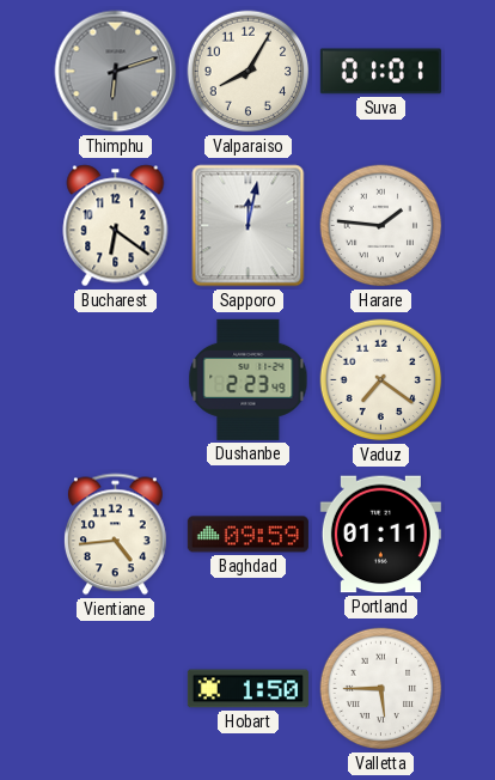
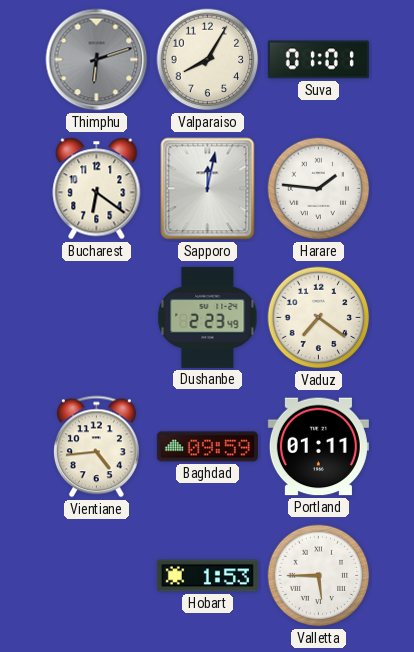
Hobart: 1:50 -> 1:53
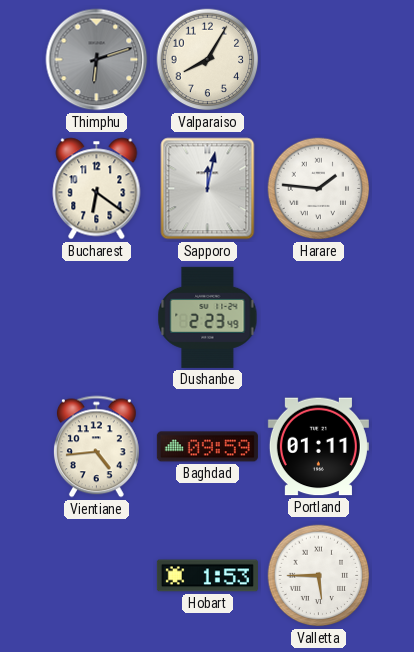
Suva: 01:01 -> none
Vaduz: 7:21 -> none
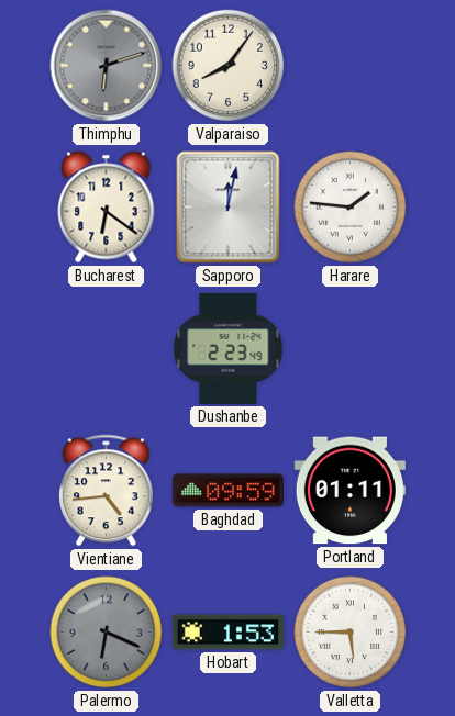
Valparaiso: 8:05 -> 8:06
Palermo: none -> 6:19
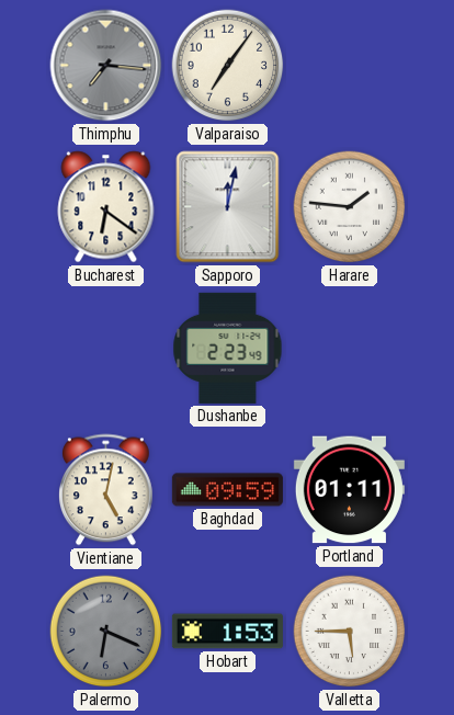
Thimphu: 6:12 -> 7:16
Valparaiso: 8:06 -> 7:06
Vientiane: 4:44 -> 5:02
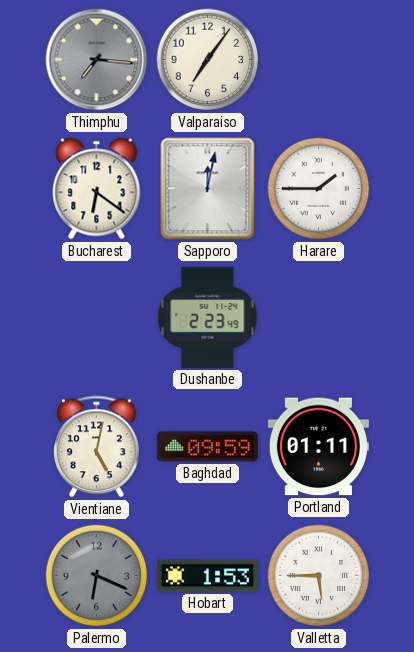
Harare: 1:46 -> 1:45
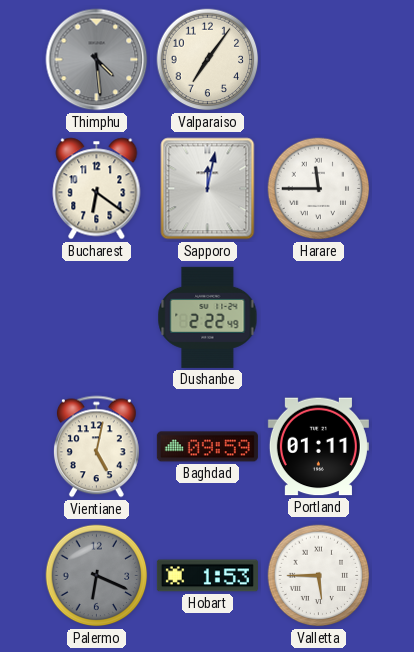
Thimphu: 7:16 -> 4:29
Harare: 1:45 -> 11:45
Dushanbe: 2:23 -> 2:22
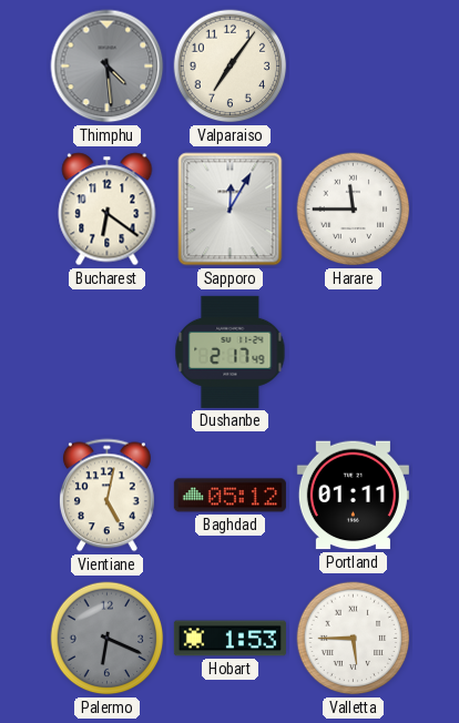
Sapporo: 12:02 -> 12:05
Dushanbe: 2:22 -> 2:17
Baghdad: 09:59 -> 05:12
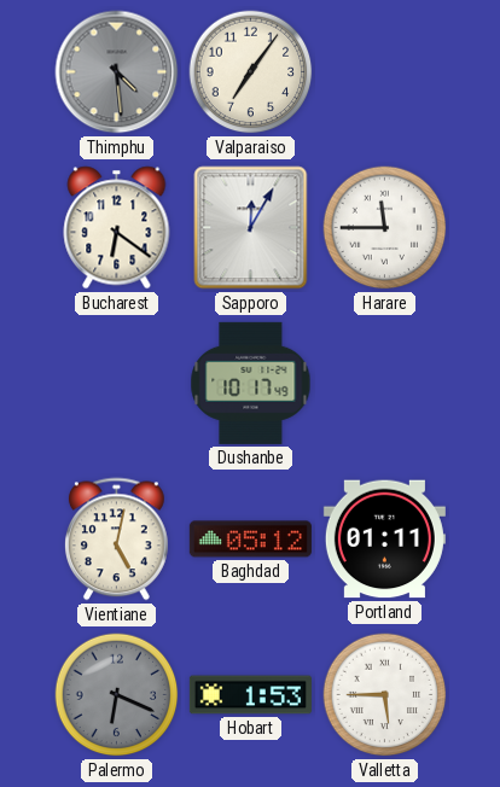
Dushanbe: 2:17 -> 10:17
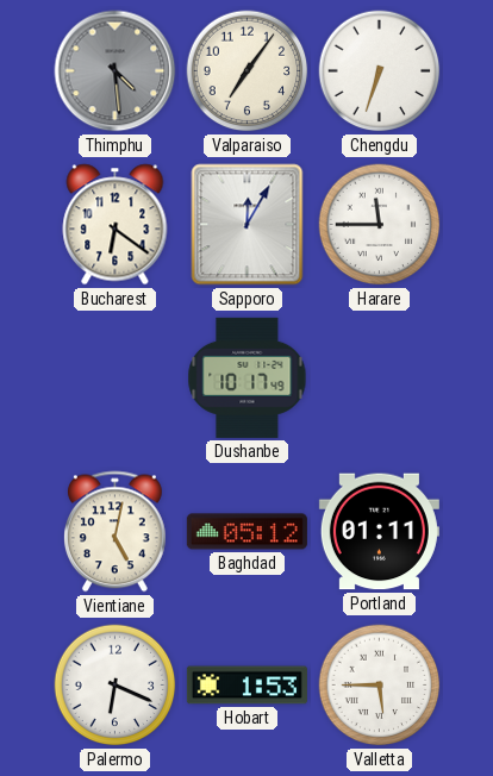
Chengdu: none -> 6:33
Palermo dial: grey -> white
